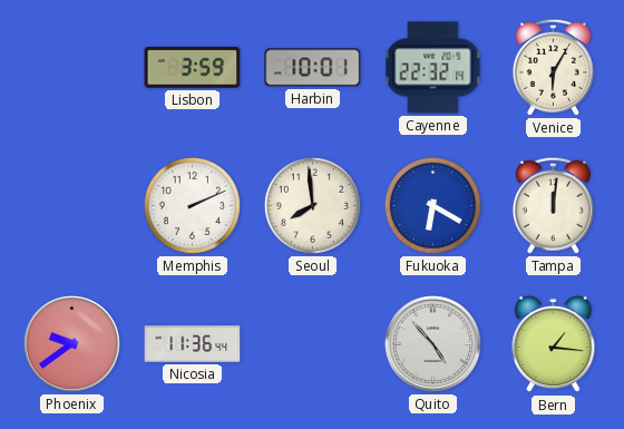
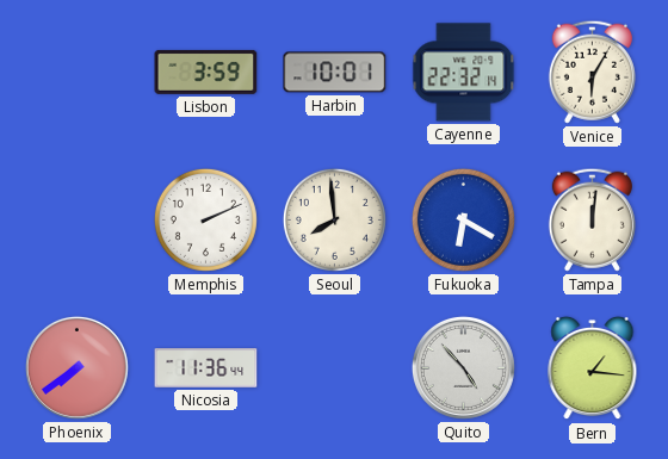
Phoenix: 9:39 -> 7:39
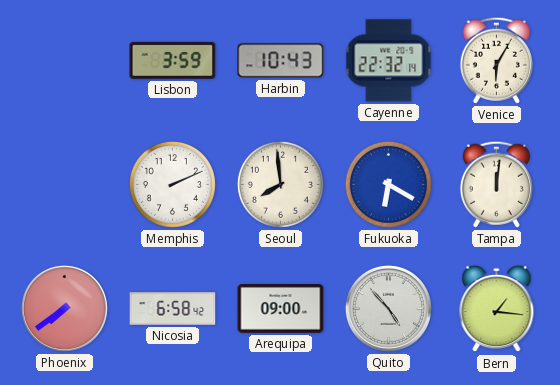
Harbin: 10:01 -> 10:43
Nicosia: 11:36 -> 6:58
Arequipa: none -> 09:00
